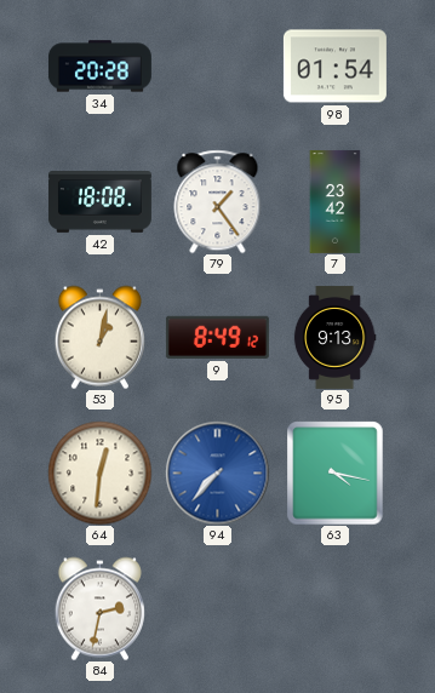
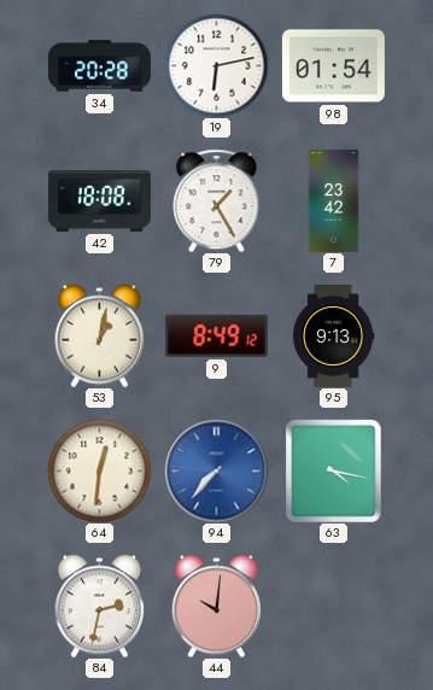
19: none -> 6:13
79: 1:24 -> 1:25
44: none -> 10:01
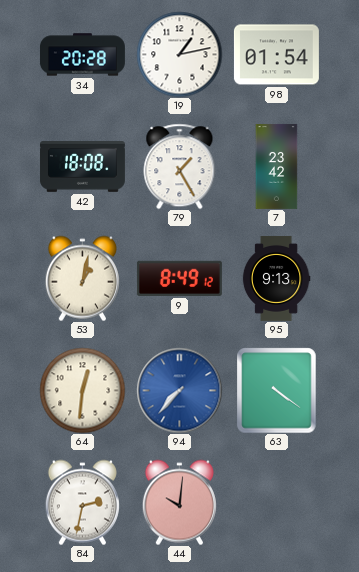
19: 6:13 -> 1:13
63: 4:17 -> 4:21
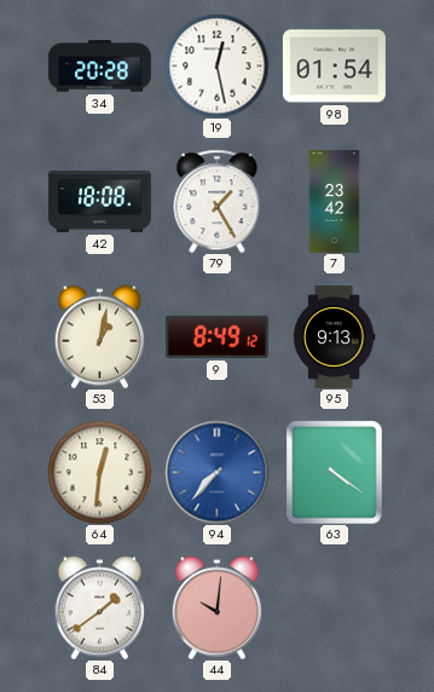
19: 1:13 -> 12:28
84: 2:32 -> 1:39
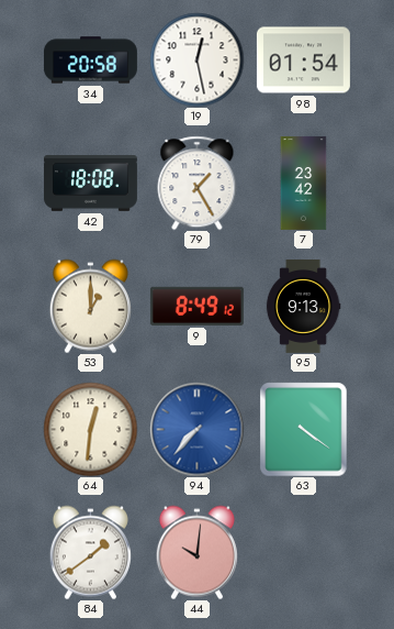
34: 20:28 -> 20:58
53: 1:02 -> 1:00
